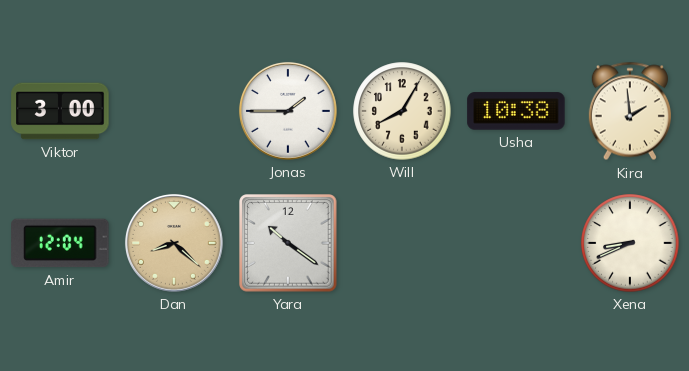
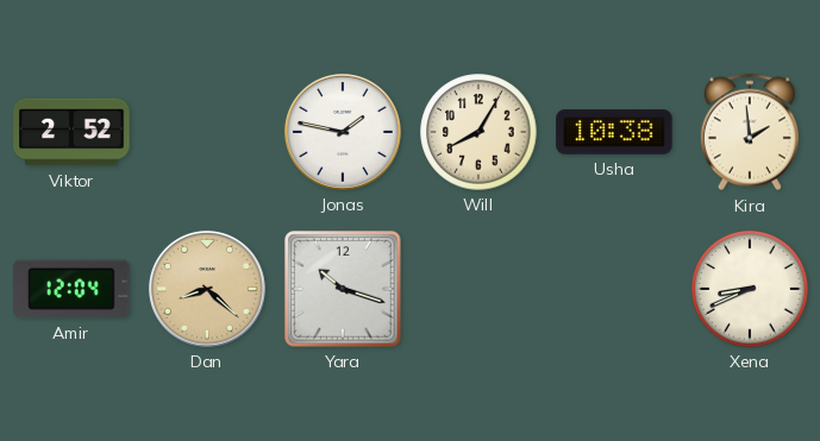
Viktor: 3:00 -> 2:52
Jonas: 1:45 -> 1:47
Yara: 10:21 -> 10:18
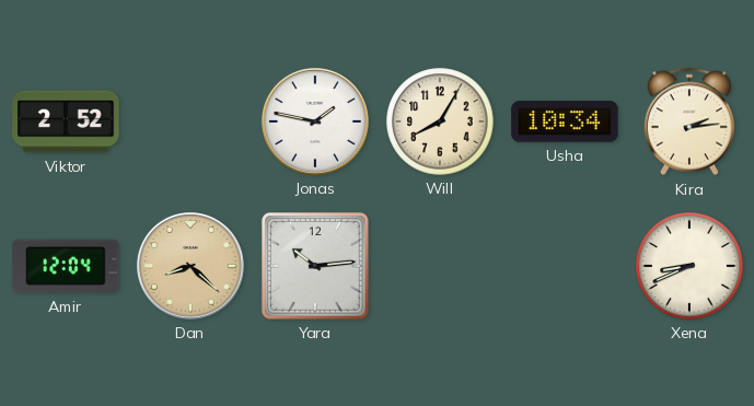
Usha: 10:38 -> 10:34
Kira: 1:59 -> 2:14
Yara: 10:18 -> 10:14
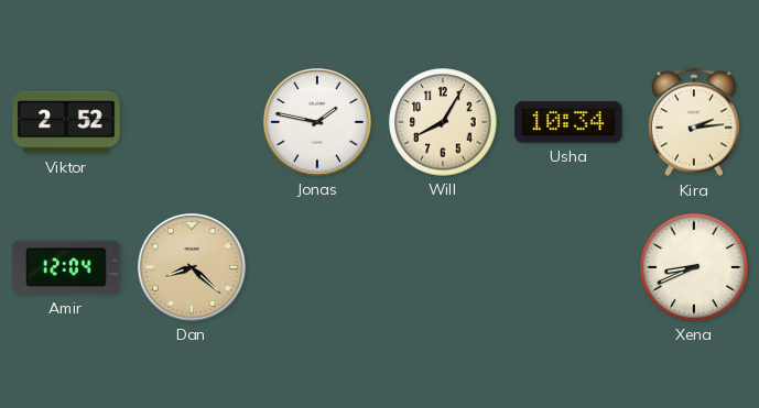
Yara: 10:14 -> none
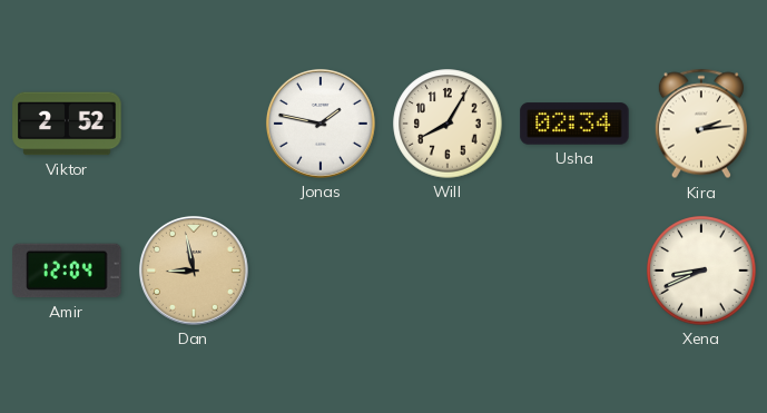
Usha: 10:34 -> 02:34
Dan: 8:22 -> 8:58
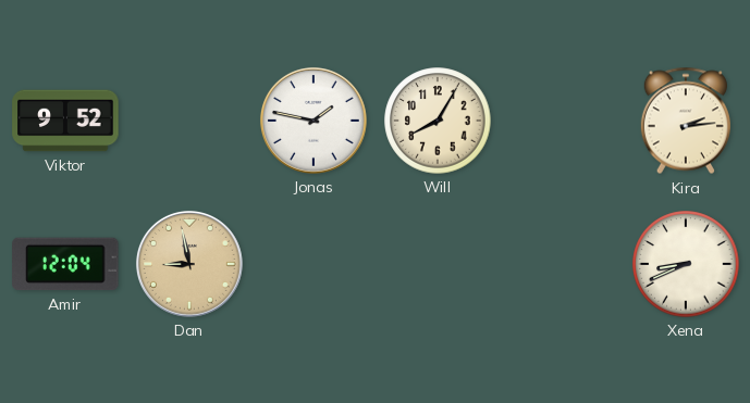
Viktor: 2:52 -> 9:52
Usha: 02:34 -> none
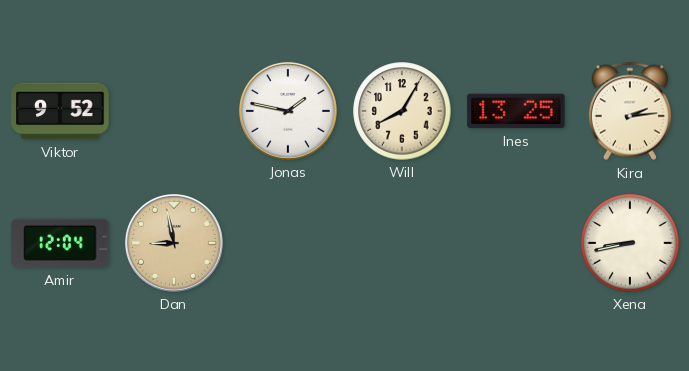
Ines: none -> 13:25
Xena: 8:41 -> 8:43
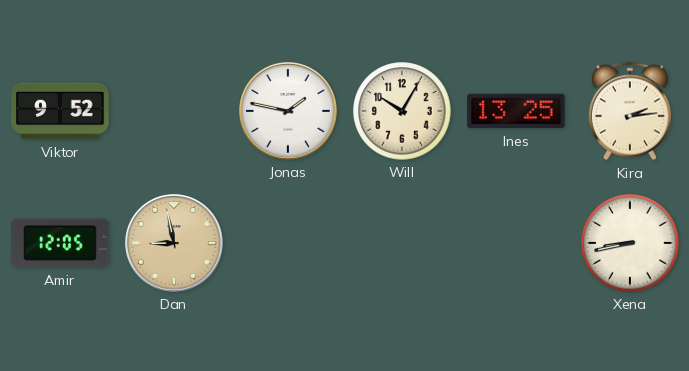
Will: 8:05 -> 10:05
Amir: 12:04 -> 12:05
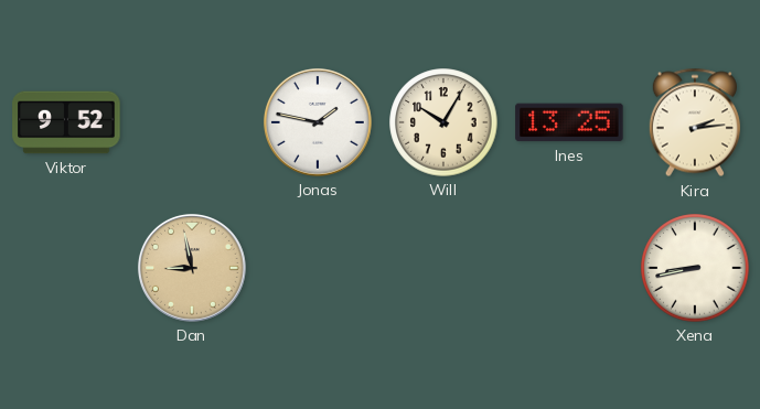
Amir: 12:05 -> none
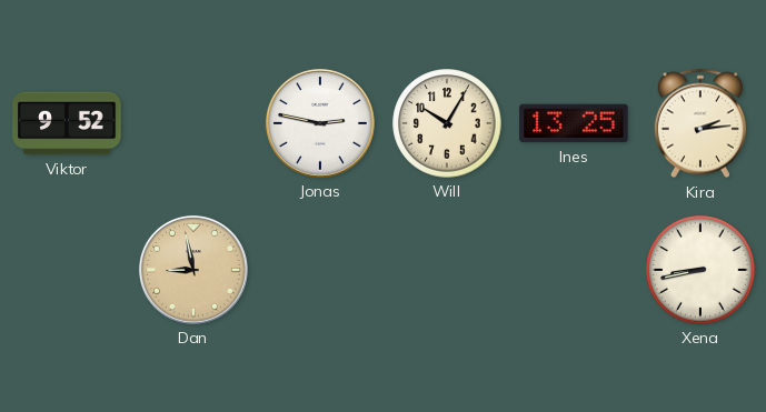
Jonas: 1:47 -> 2:47
